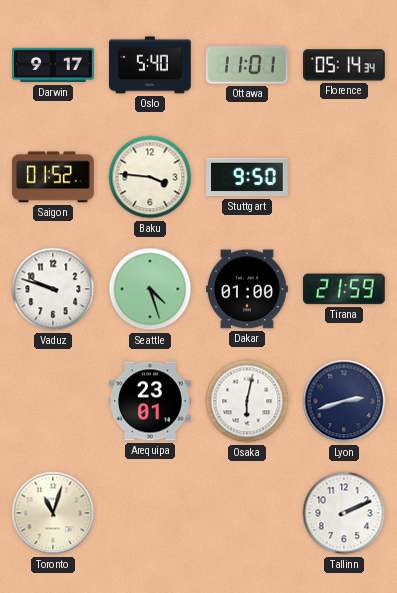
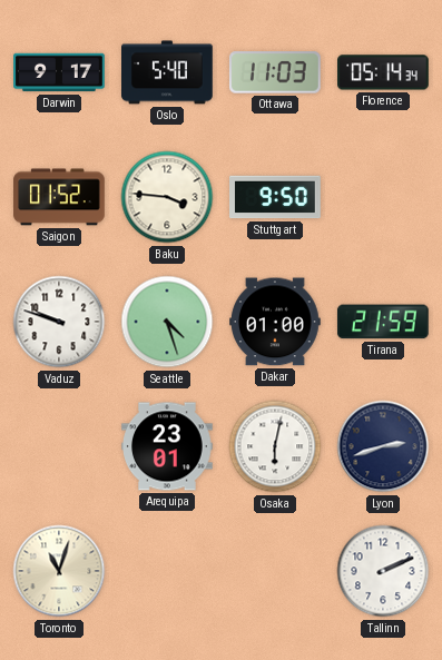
Ottawa: 11:01 -> 11:03
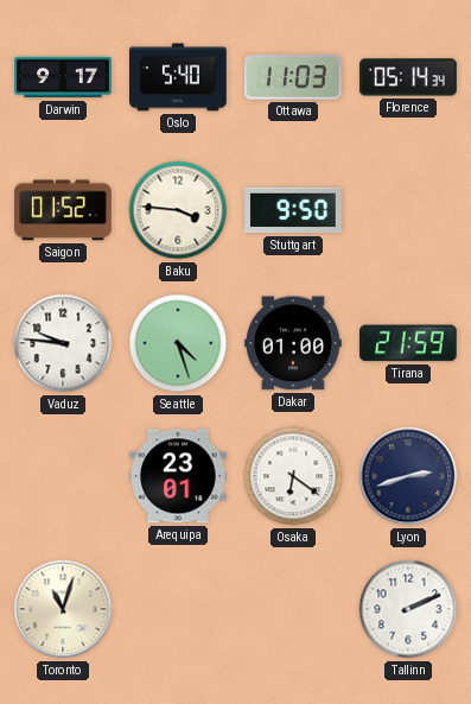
Vaduz: 9:48 -> 9:46
Osaka: 6:02 -> 6:21
